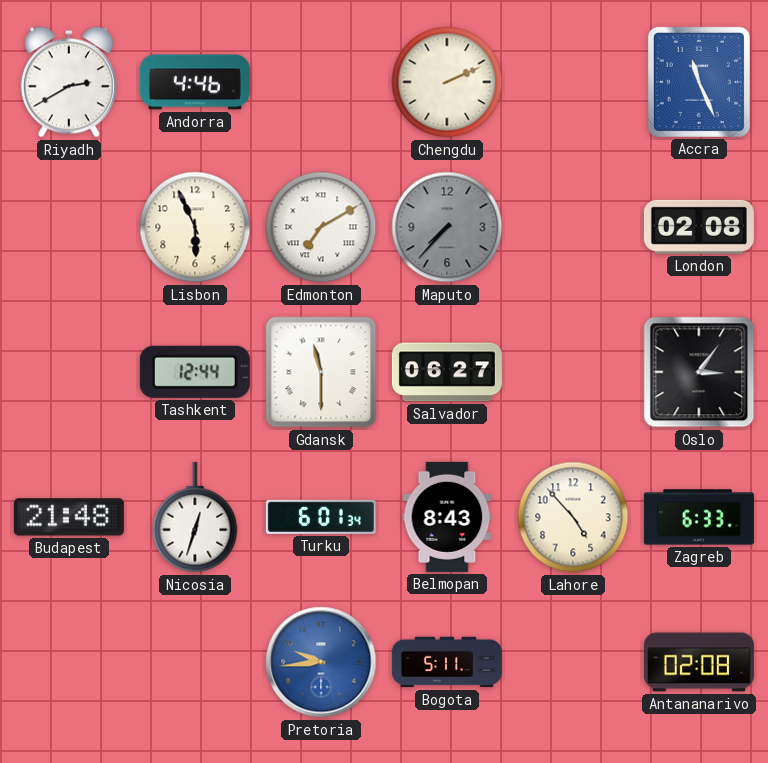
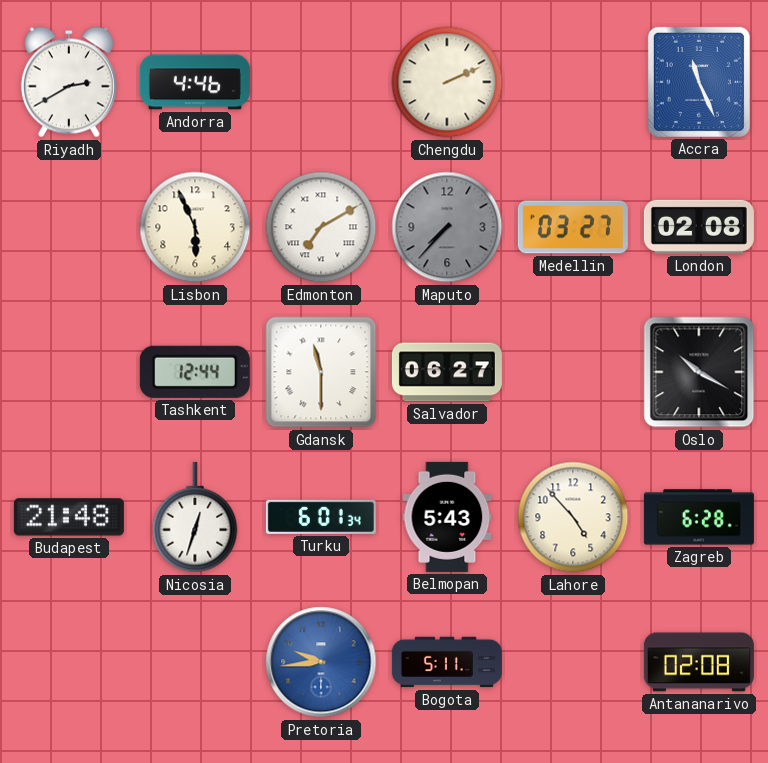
Medellin: none -> 03:27
Oslo: 3:06 -> 10:20
Belmopan: 8:43 -> 5:43
Zagreb: 6:33 -> 6:28
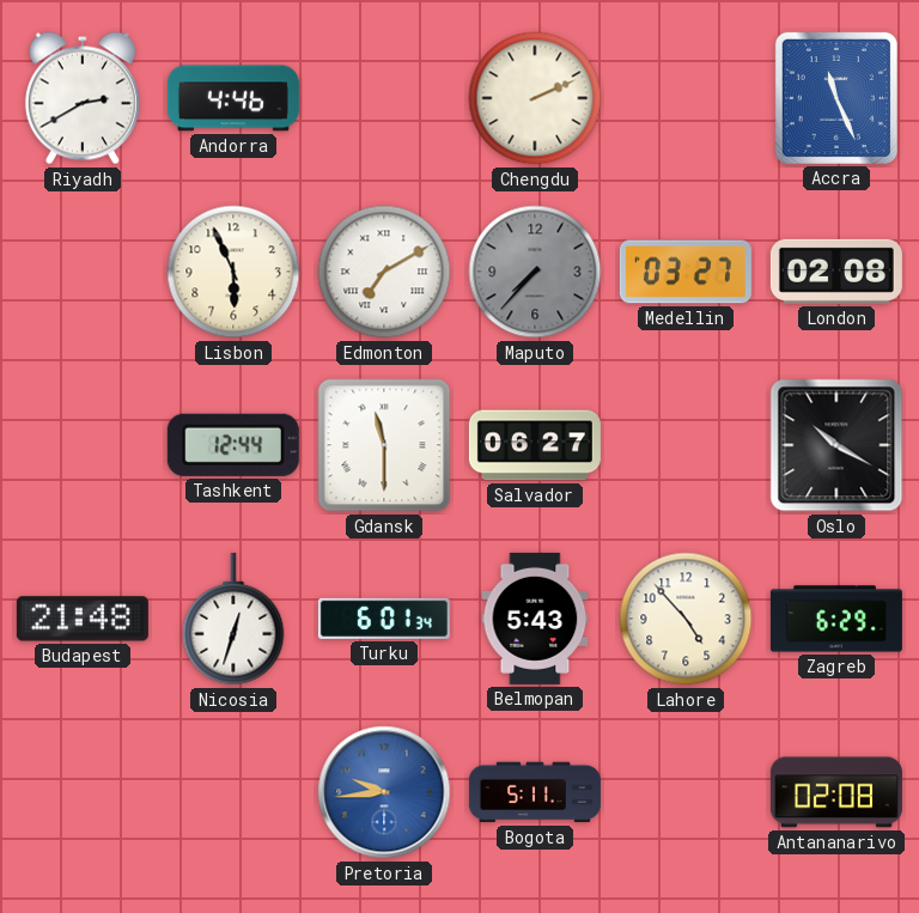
Zagreb: 6:28 -> 6:29
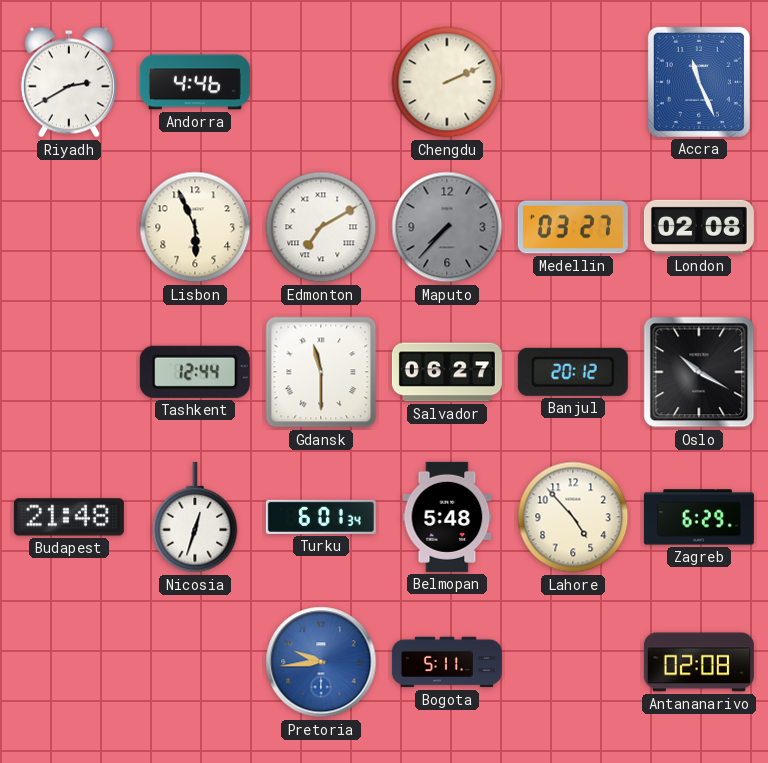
Banjul: none -> 20:12
Belmopan: 5:43 -> 5:48
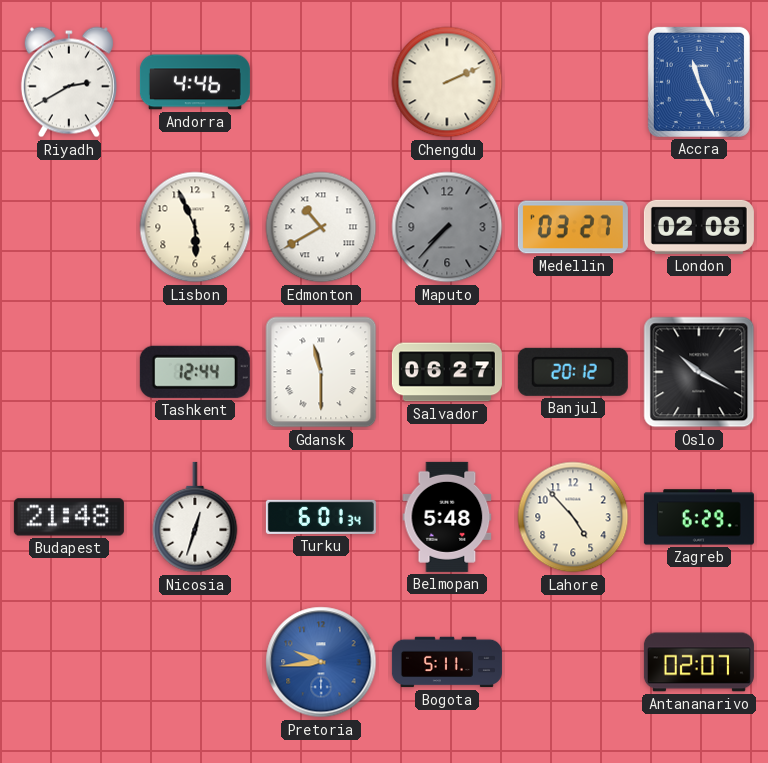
Edmonton: 7:10 -> 10:40
Antananarivo: 02:08 -> 02:07
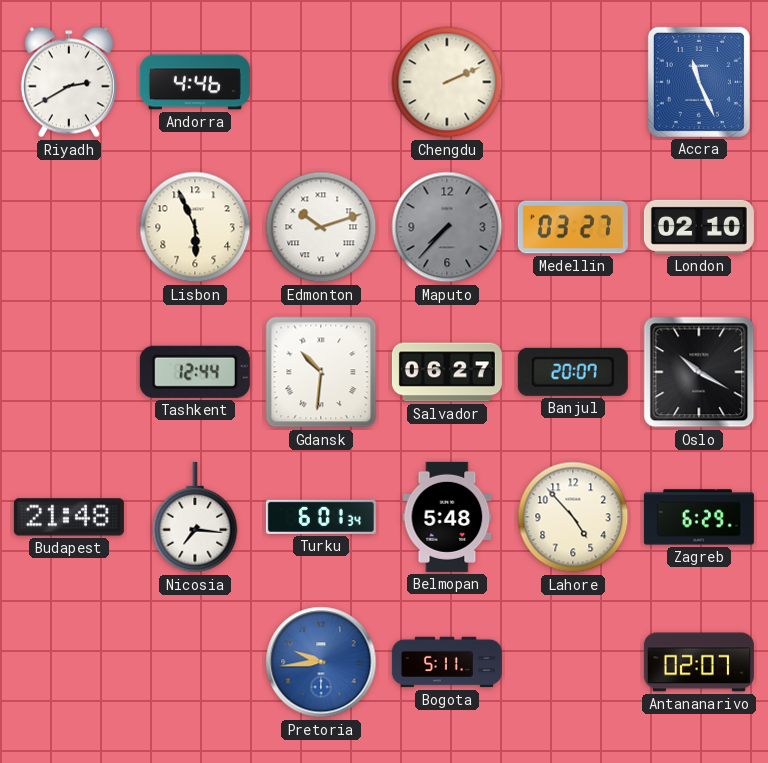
Edmonton: 10:40 -> 10:12
London: 02:08 -> 02:10
Gdansk: 11:30 -> 10:31
Banjul: 20:12 -> 20:07
Nicosia: 12:33 -> 7:16
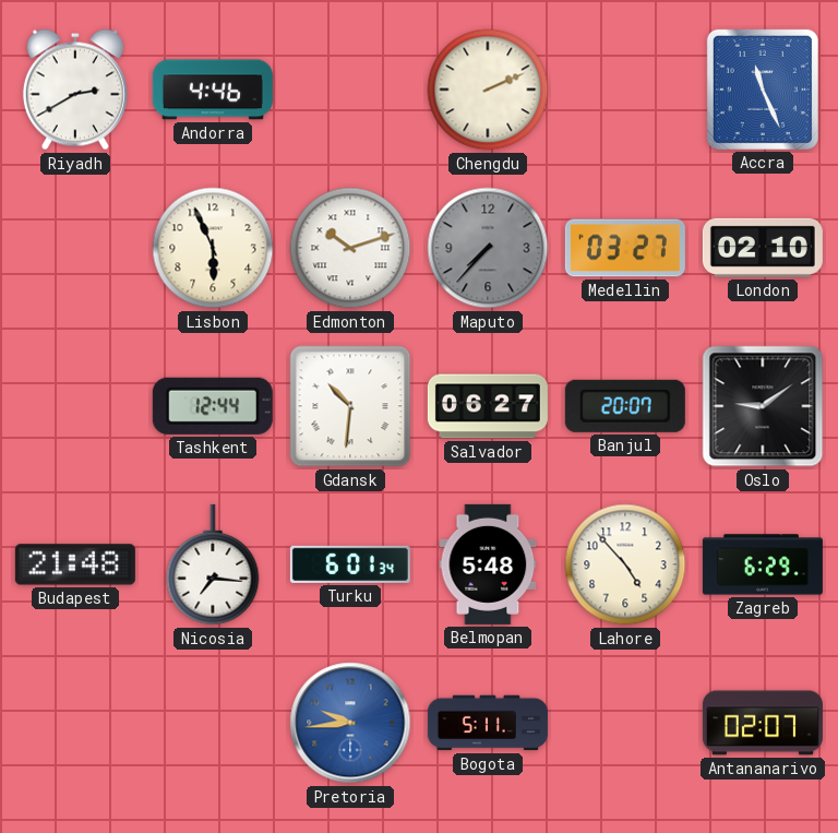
Oslo: 10:20 -> 9:09
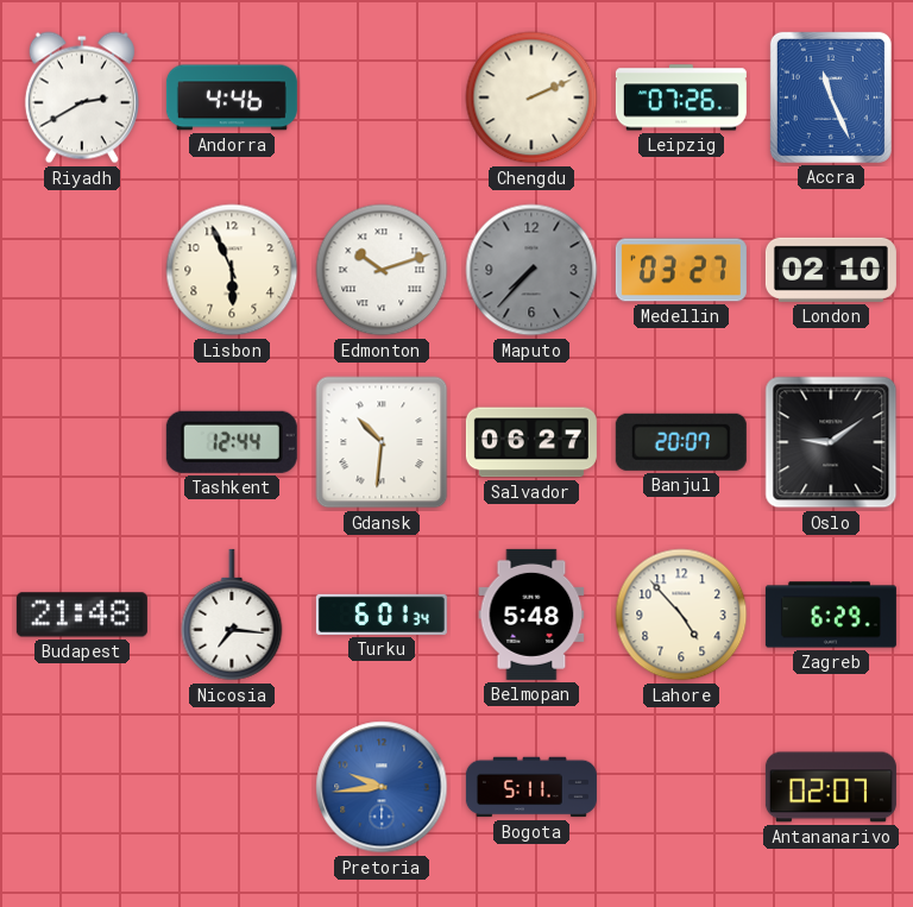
Leipzig: none -> 07:26
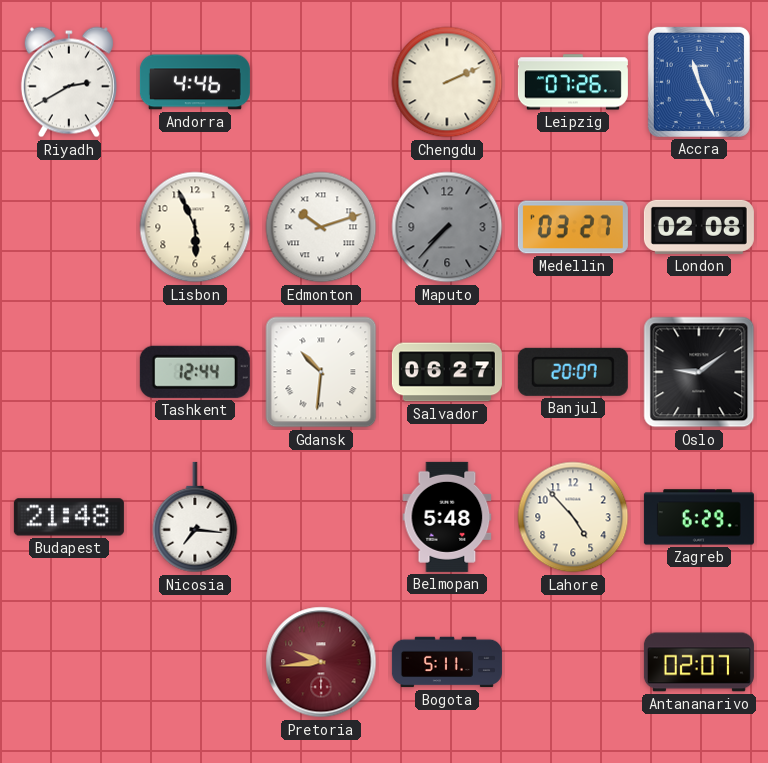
London: 02:10 -> 02:08
Turku: 6:01 -> none
Pretoria dial: blue -> burgundy
